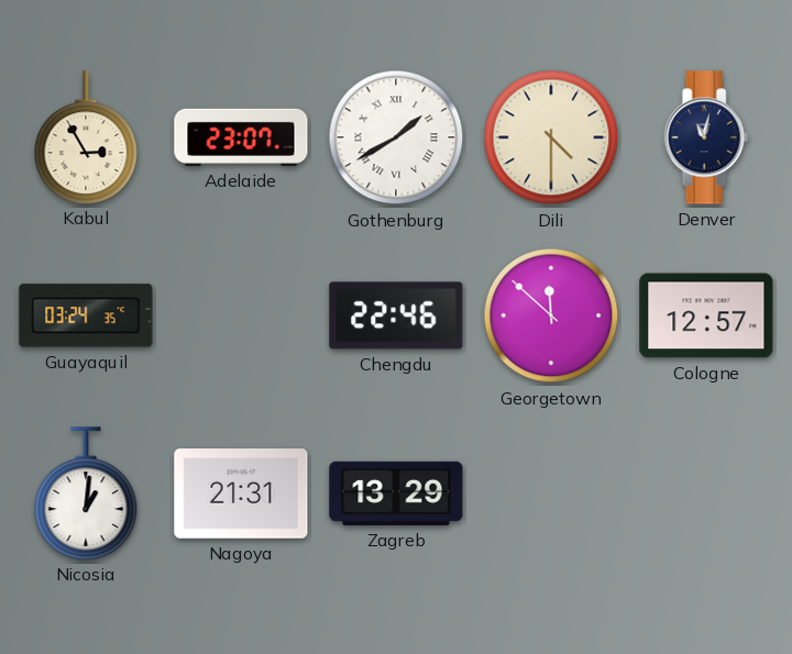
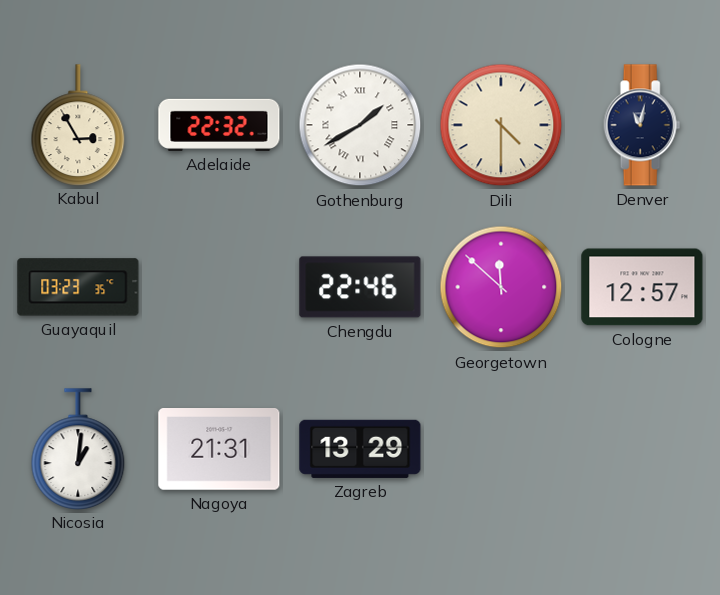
Adelaide: 23:07 -> 22:32
Guayaquil: 03:24 -> 03:23
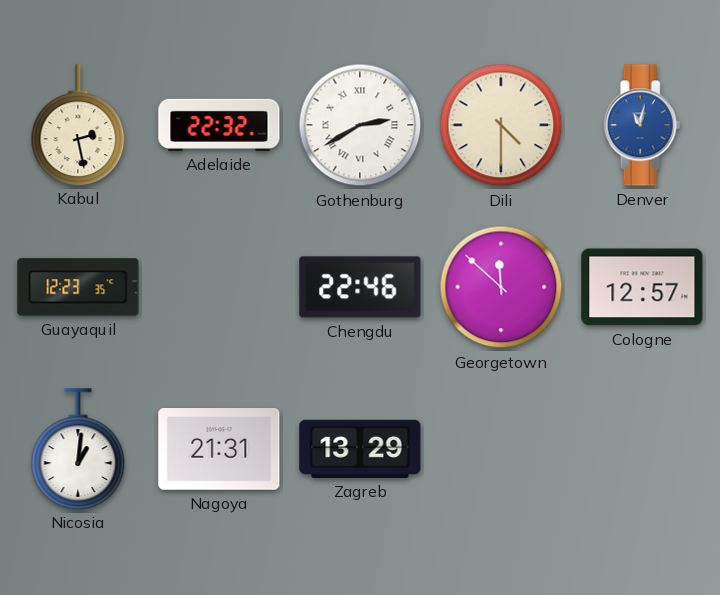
Kabul: 2:55 -> 2:28
Gothenburg: 1:40 -> 2:40
Denver dial: navy -> blue
Guayaquil: 03:23 -> 12:23
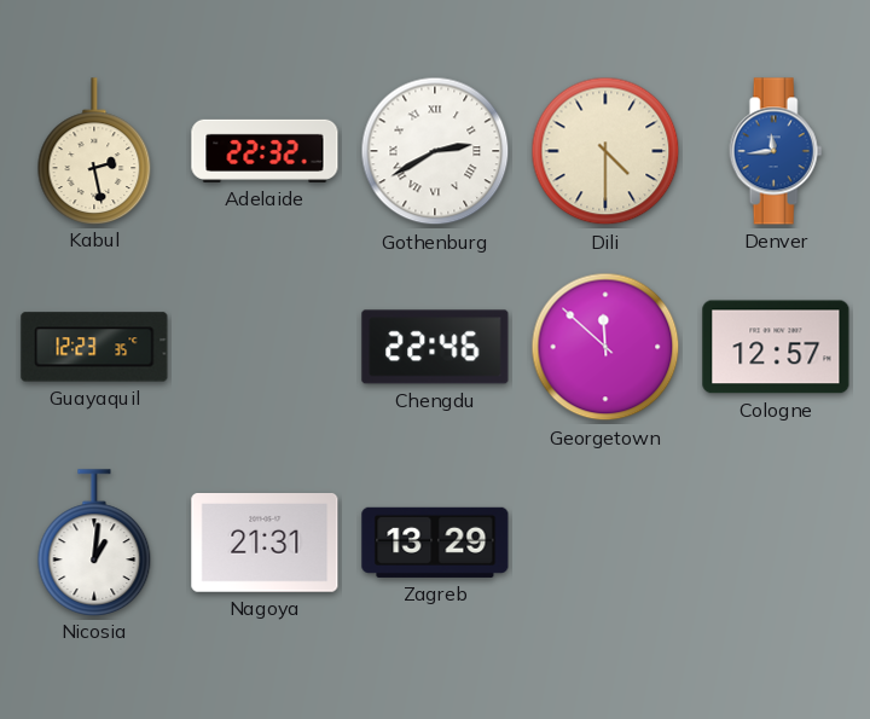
Denver: 11:02 -> 11:44
